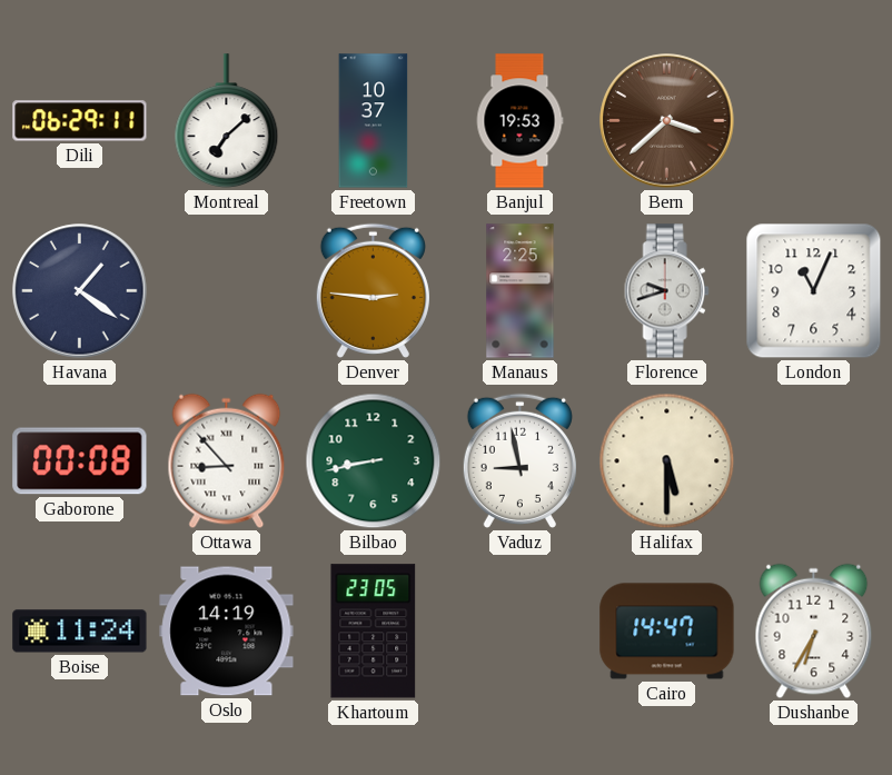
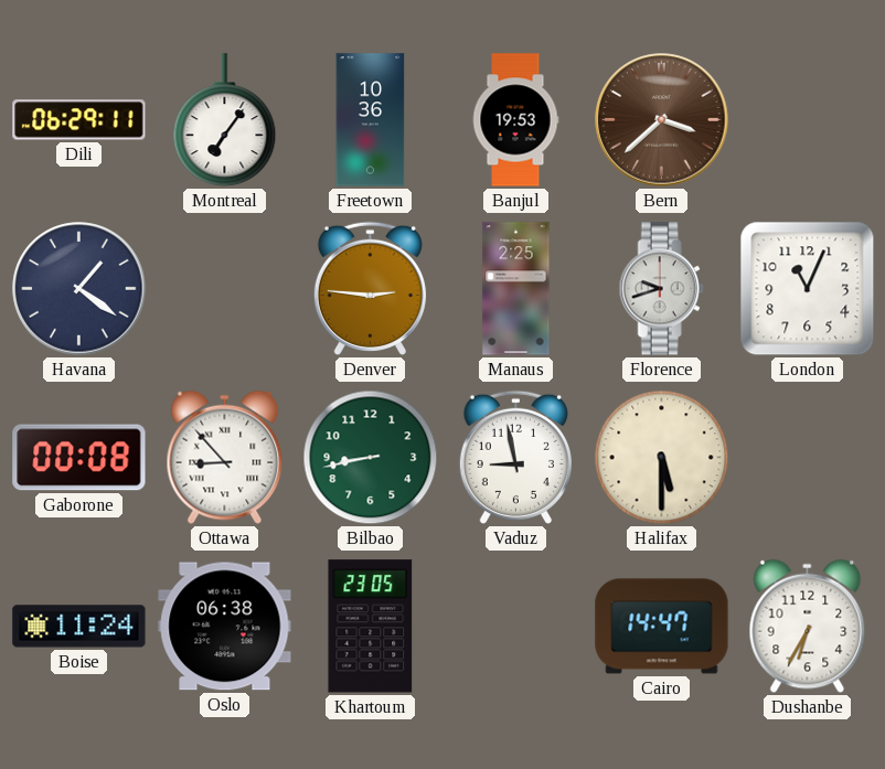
Montreal: 7:08 -> 7:06
Freetown: 10:37 -> 10:36
Oslo: 14:19 -> 06:38
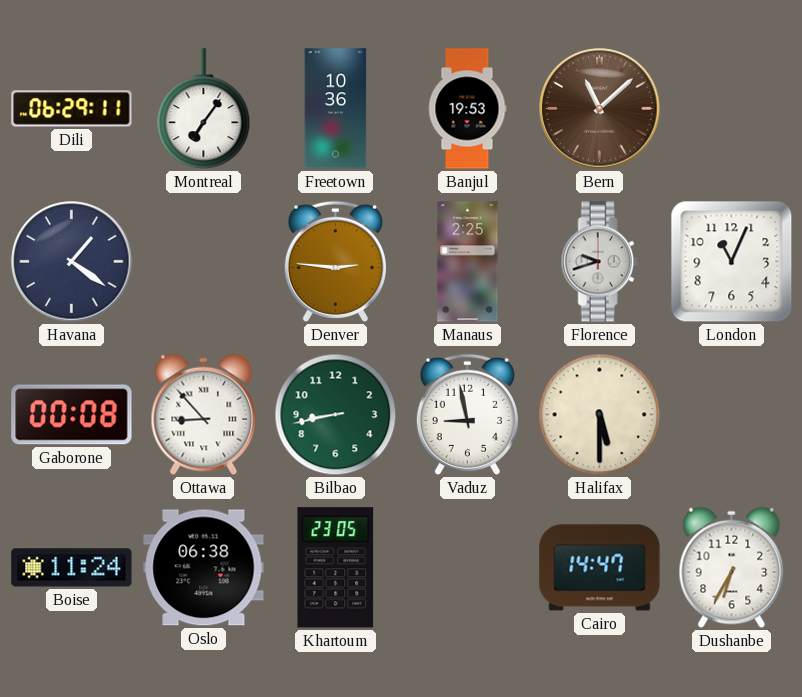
Bern: 3:38 -> 11:08
